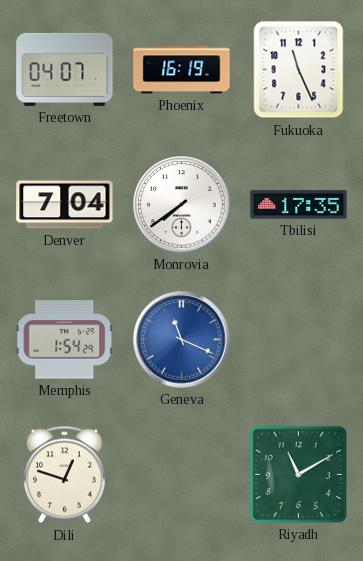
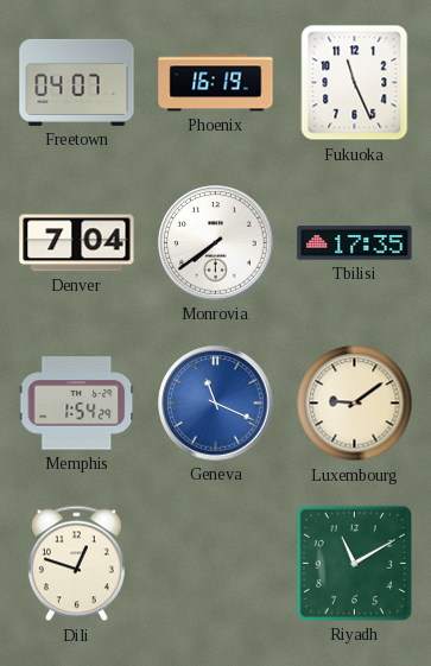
Luxembourg: none -> 9:09
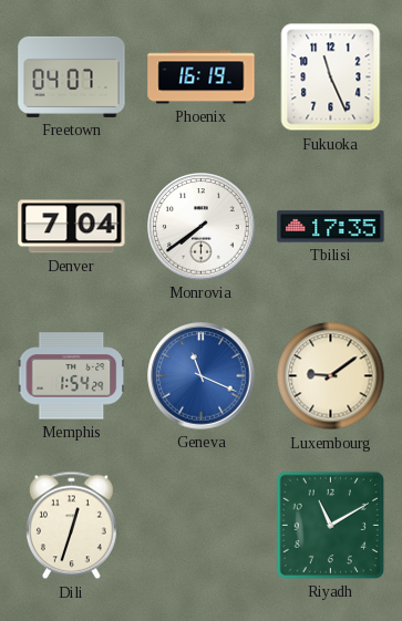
Dili: 12:48 -> 12:33
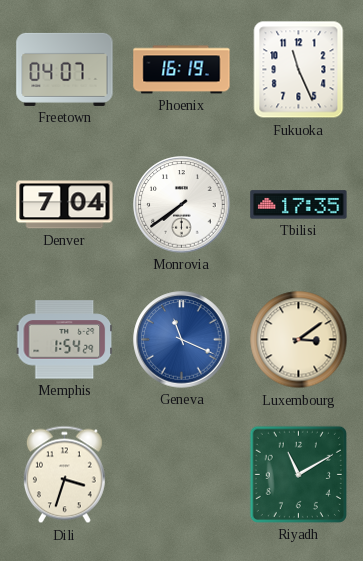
Luxembourg: 9:09 -> 3:09
Dili: 12:33 -> 3:33
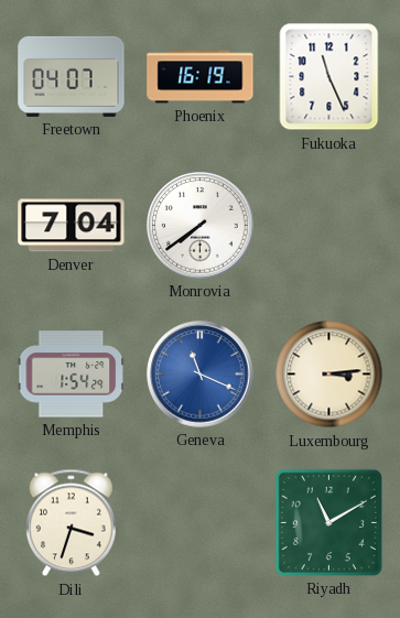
Tbilisi: 17:35 -> none
Luxembourg: 3:09 -> 3:14
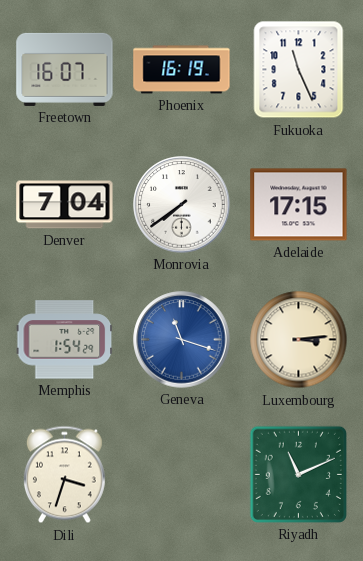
Freetown: 04:07 -> 16:07
Adelaide: none -> 17:15
Geneva: 11:19 -> 11:18
Riyadh: 11:10 -> 11:11
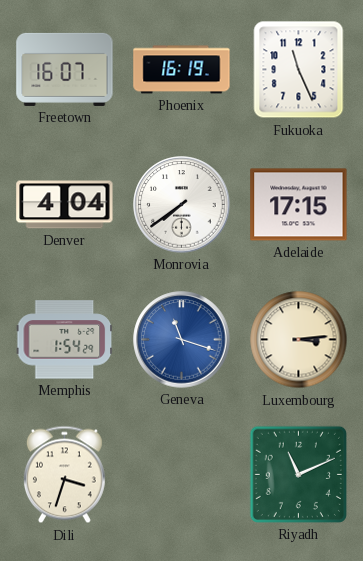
Denver: 7:04 -> 4:04
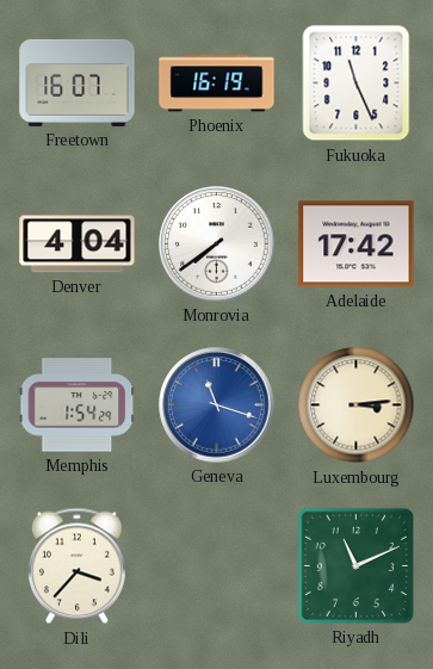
Adelaide: 17:15 -> 17:42
Dili: 3:33 -> 3:37
